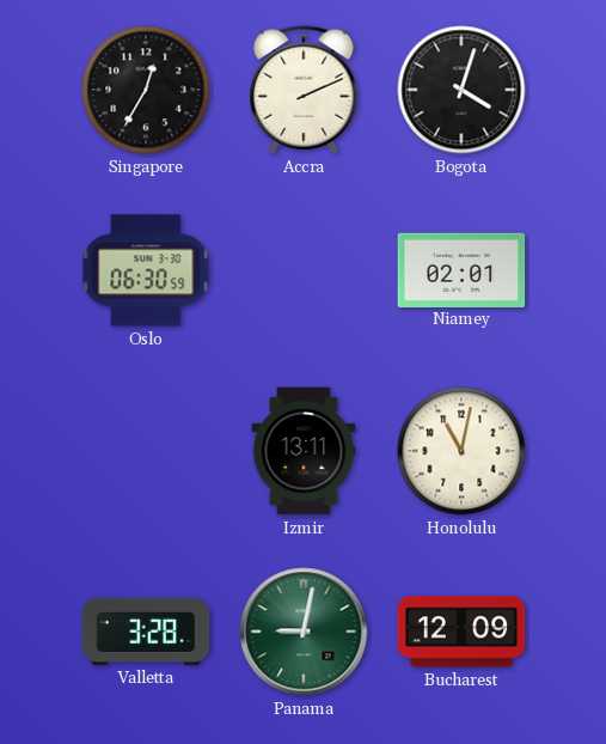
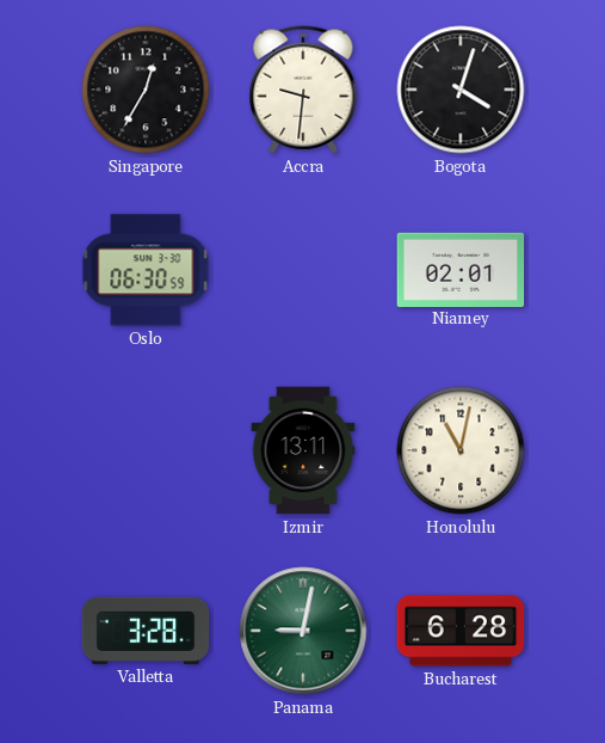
Accra: 2:11 -> 9:31
Bucharest: 12:09 -> 6:28
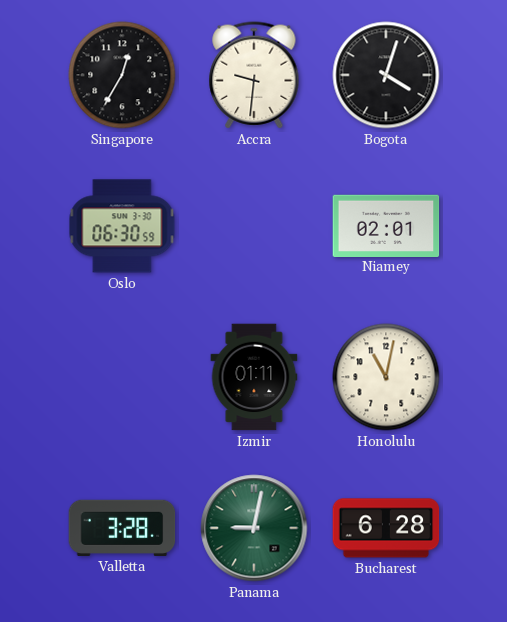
Izmir: 13:11 -> 01:11
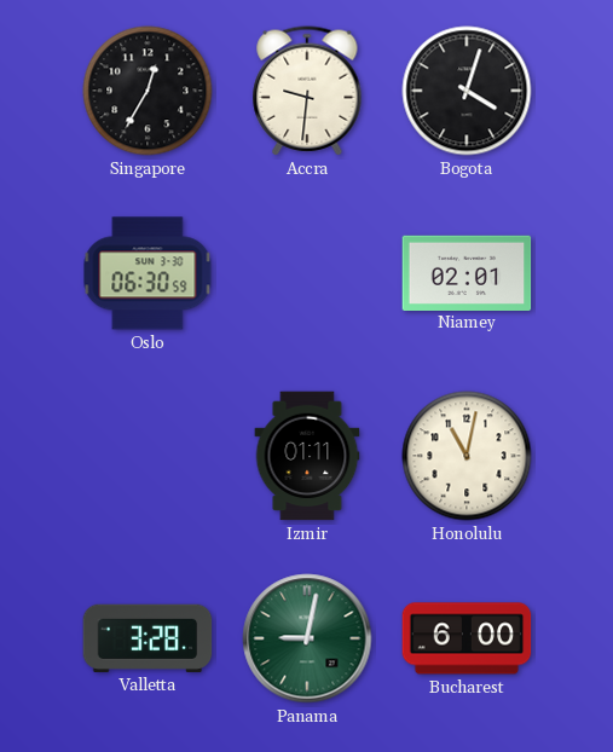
Bucharest: 6:28 -> 6:00
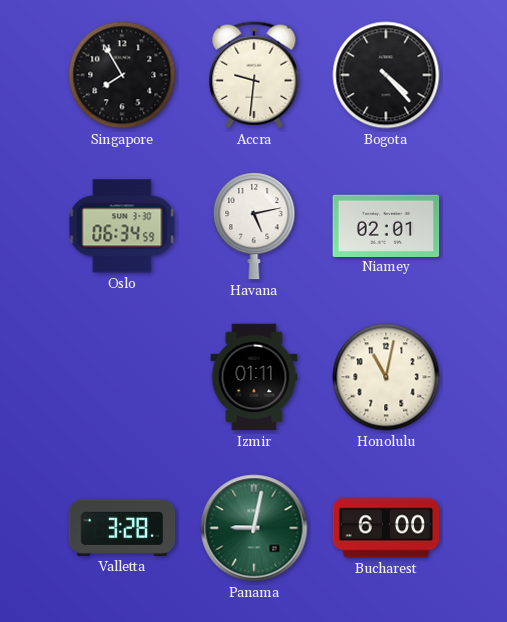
Singapore: 12:35 -> 7:55
Bogota: 4:03 -> 4:23
Oslo: 06:30 -> 06:34
Havana: none -> 5:13
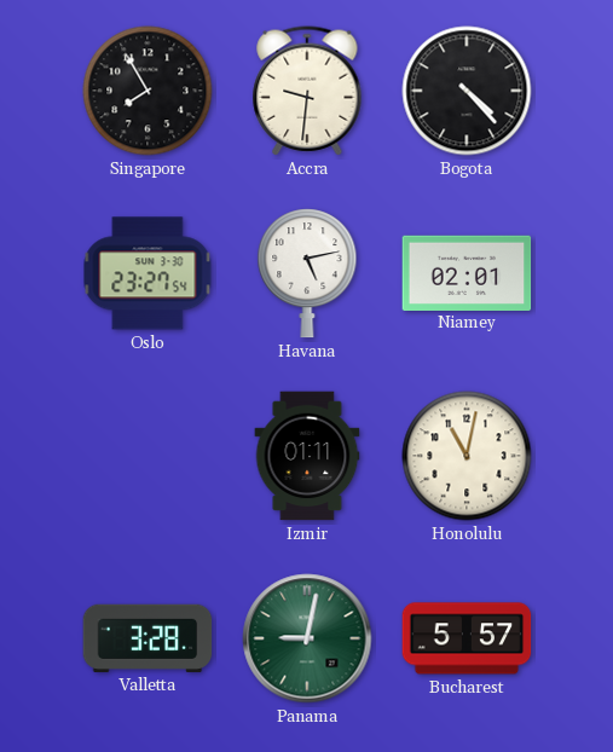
Oslo: 06:34 -> 23:27
Bucharest: 6:00 -> 5:57
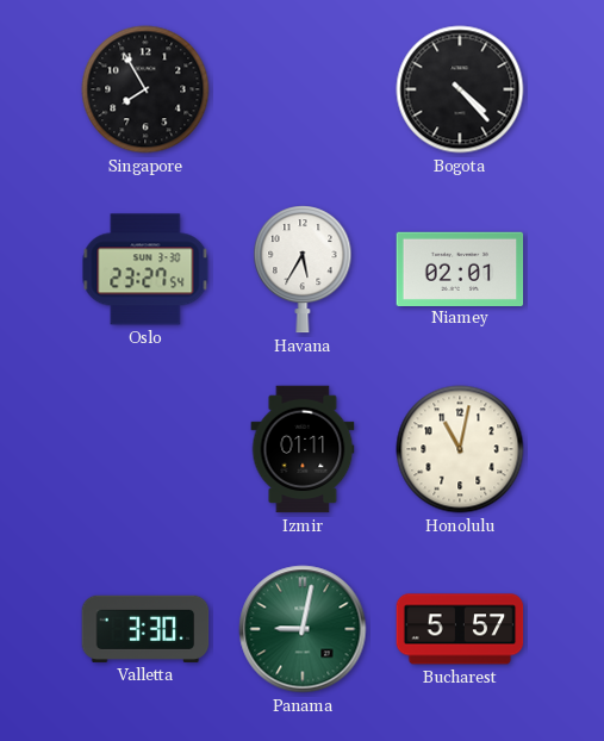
Accra: 9:31 -> none
Havana: 5:13 -> 5:35
Valletta: 3:28 -> 3:30
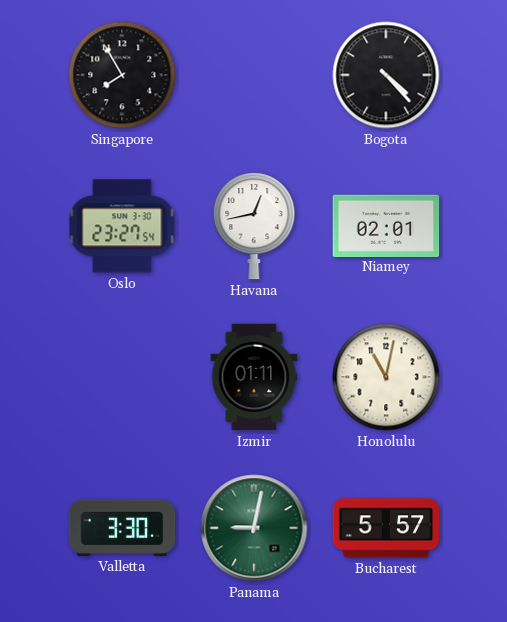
Havana: 5:35 -> 12:43
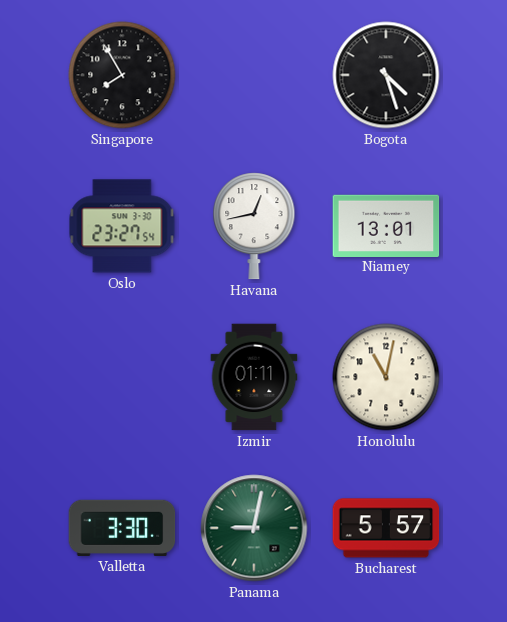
Bogota: 4:23 -> 4:27
Niamey: 02:01 -> 13:01
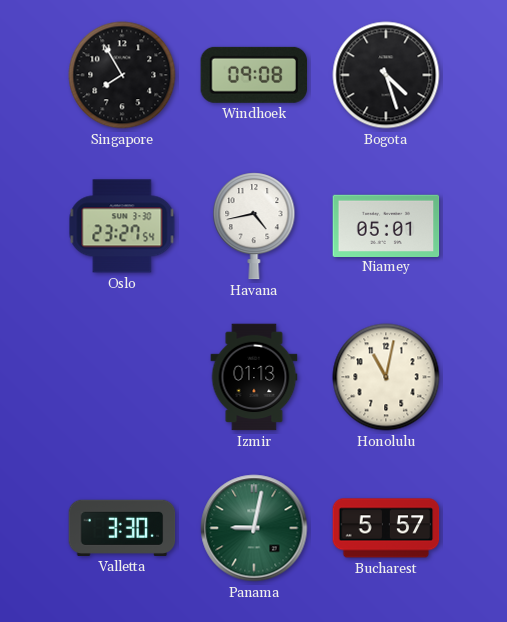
Windhoek: none -> 09:08
Havana: 12:43 -> 4:43
Niamey: 13:01 -> 05:01
Izmir: 01:11 -> 01:13
